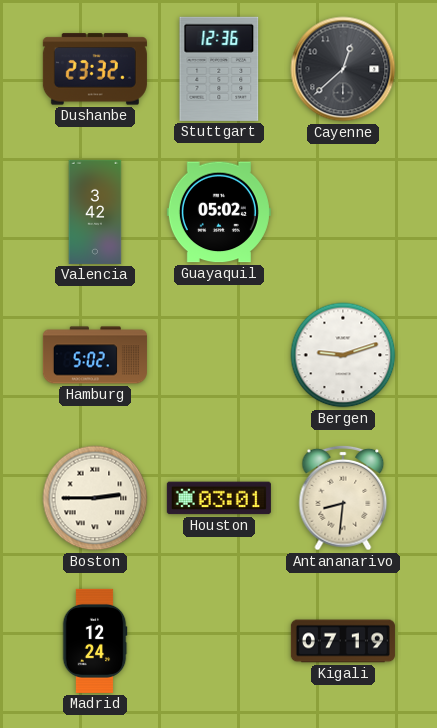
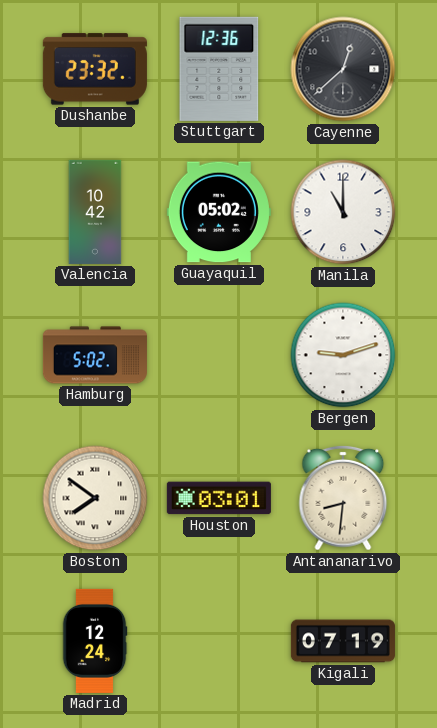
Valencia: 3:42 -> 10:42
Manila: none -> 11:00
Boston: 2:45 -> 7:51
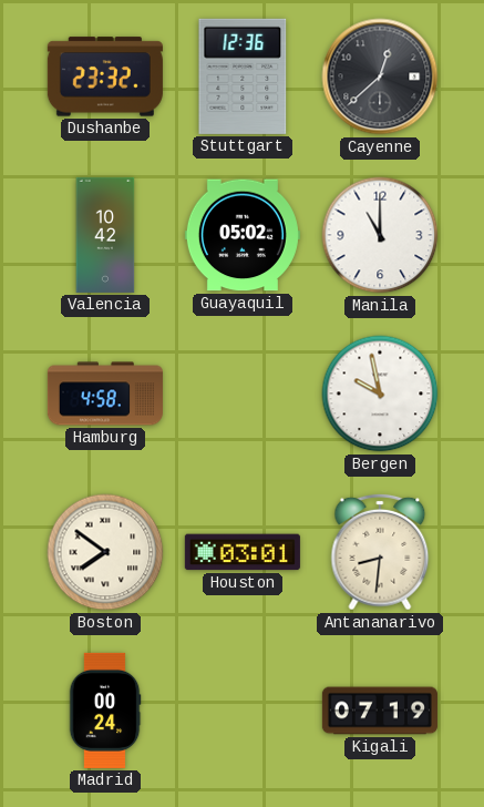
Hamburg: 5:02 -> 4:58
Bergen: 9:12 -> 9:58
Madrid: 12:24 -> 00:24
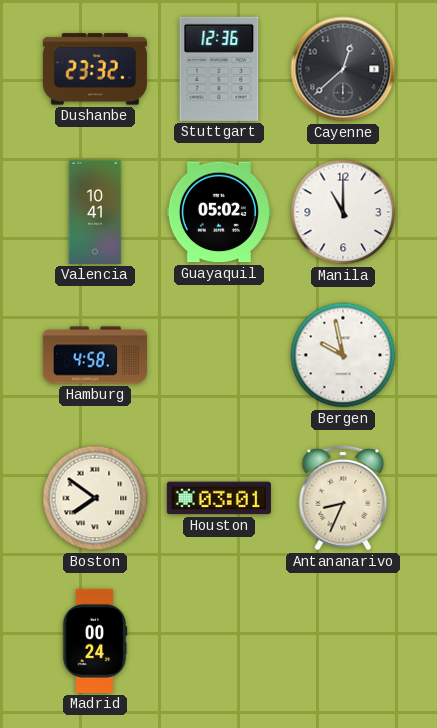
Valencia: 10:42 -> 10:41
Antananarivo: 8:31 -> 8:34
Kigali: 07:19 -> none
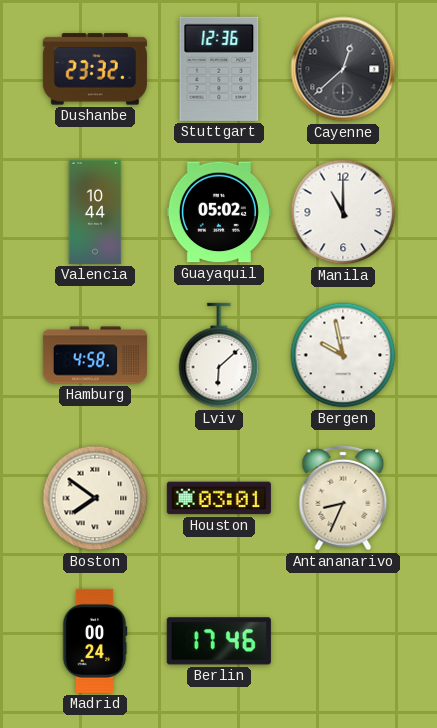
Valencia: 10:41 -> 10:44
Lviv: none -> 6:08
Berlin: none -> 17:46
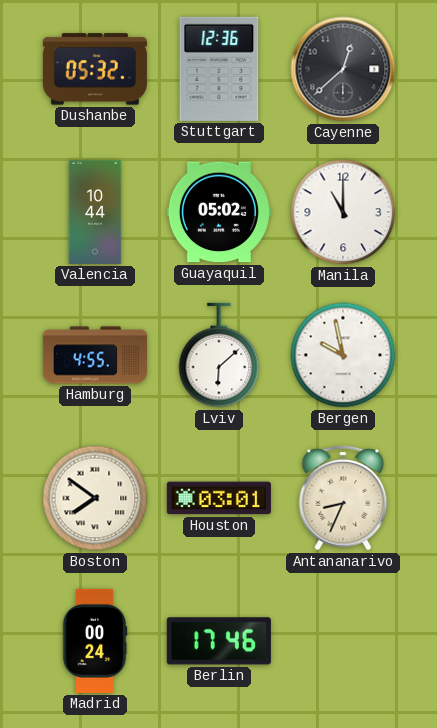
Dushanbe: 23:32 -> 05:32
Hamburg: 4:58 -> 4:55
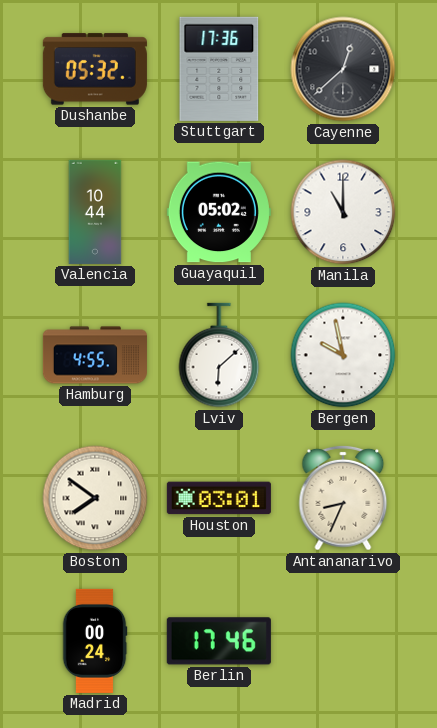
Stuttgart: 12:36 -> 17:36
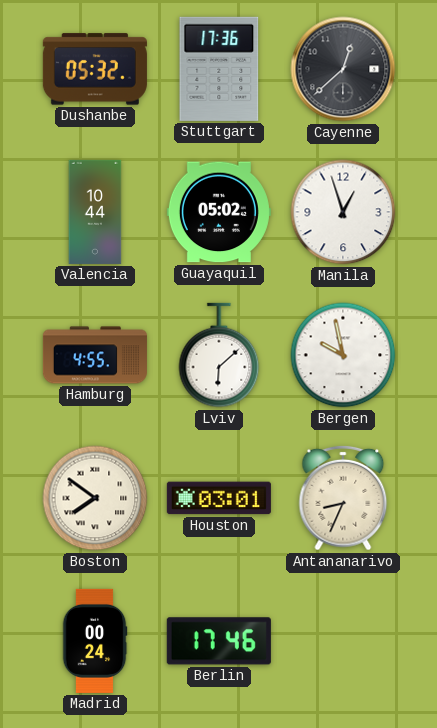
Manila: 11:00 -> 12:57
